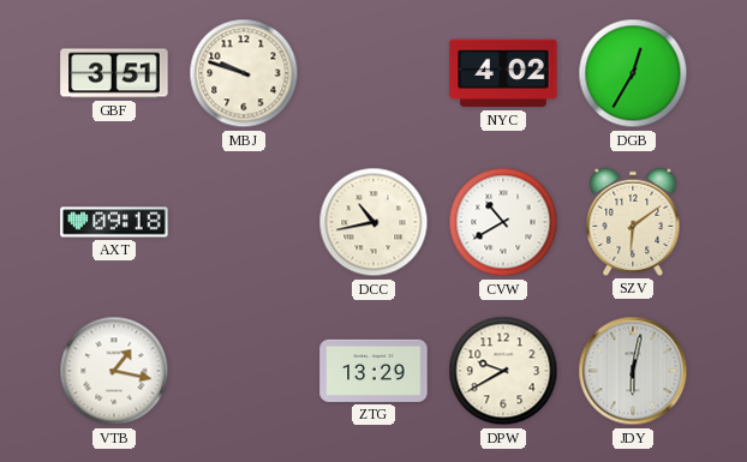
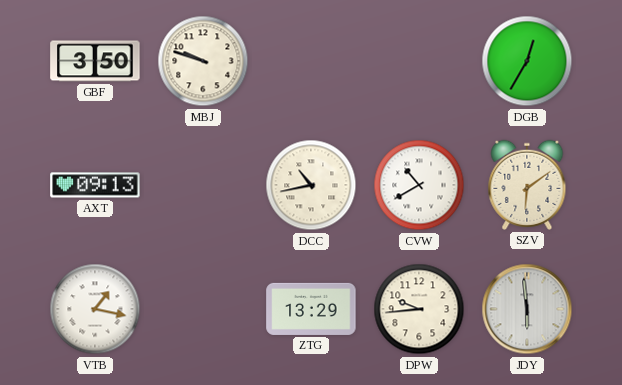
GBF: 3:51 -> 3:50
NYC: 4:02 -> none
AXT: 09:18 -> 09:13
DPW: 9:40 -> 9:44
JDY: 6:02 -> 5:59
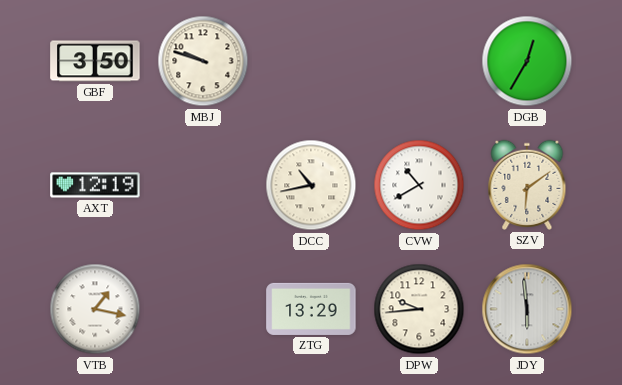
AXT: 09:13 -> 12:19
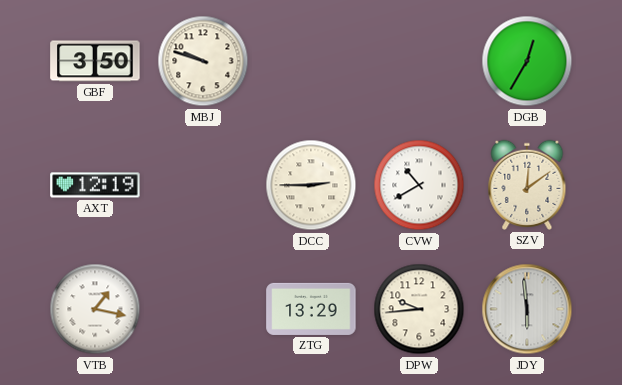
DCC: 10:43 -> 2:45
SZV: 6:09 -> 12:09
